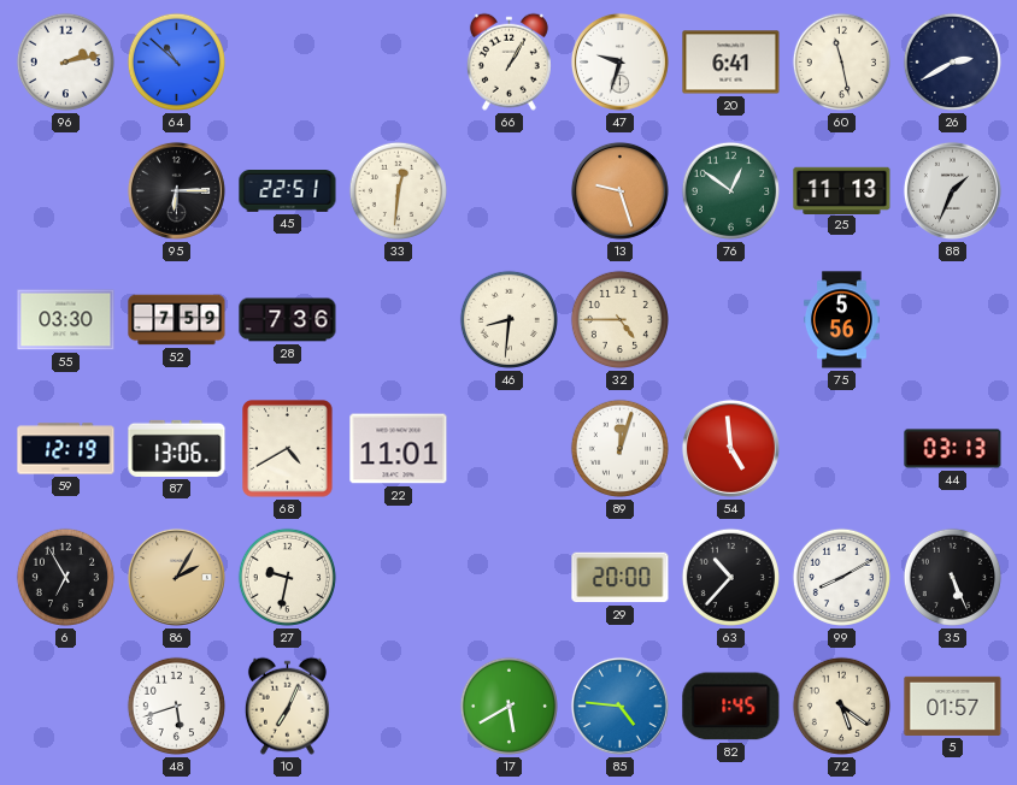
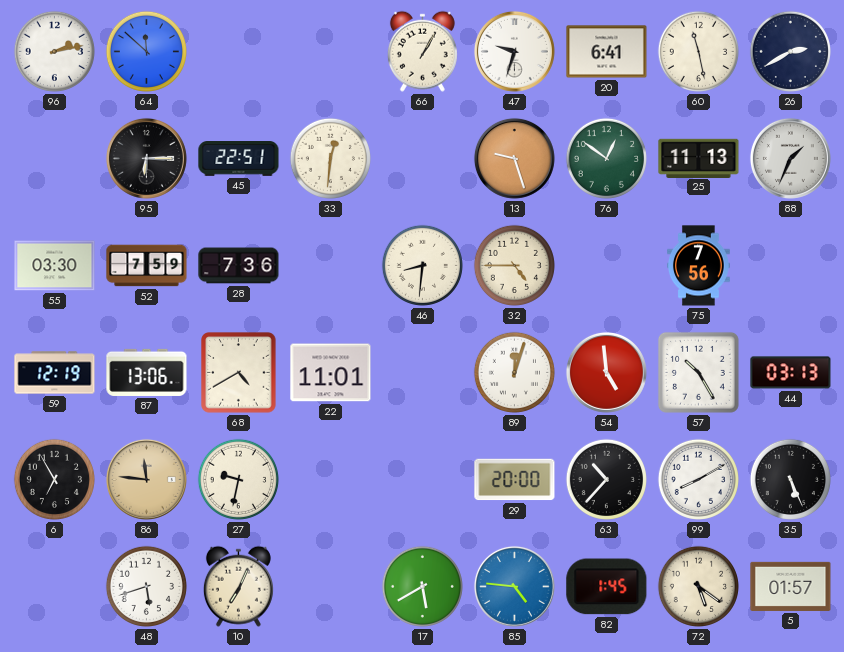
64: 10:52 -> 11:52
75: 5:56 -> 7:56
57: none -> 10:25
86: 2:05 -> 11:46
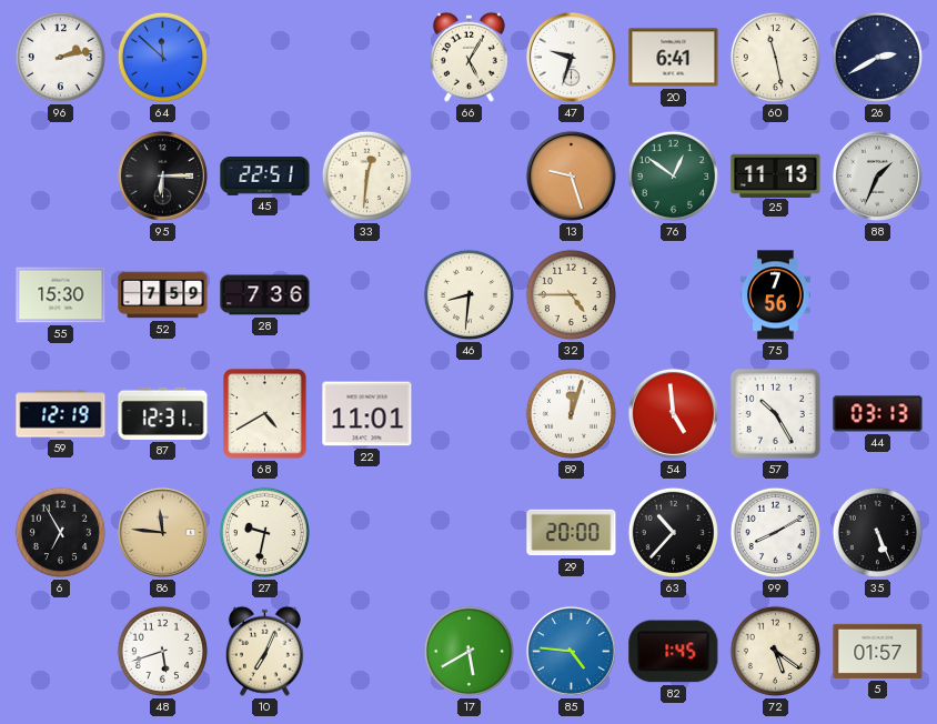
66: 1:05 -> 5:05
55: 03:30 -> 15:30
87: 13:06 -> 12:31
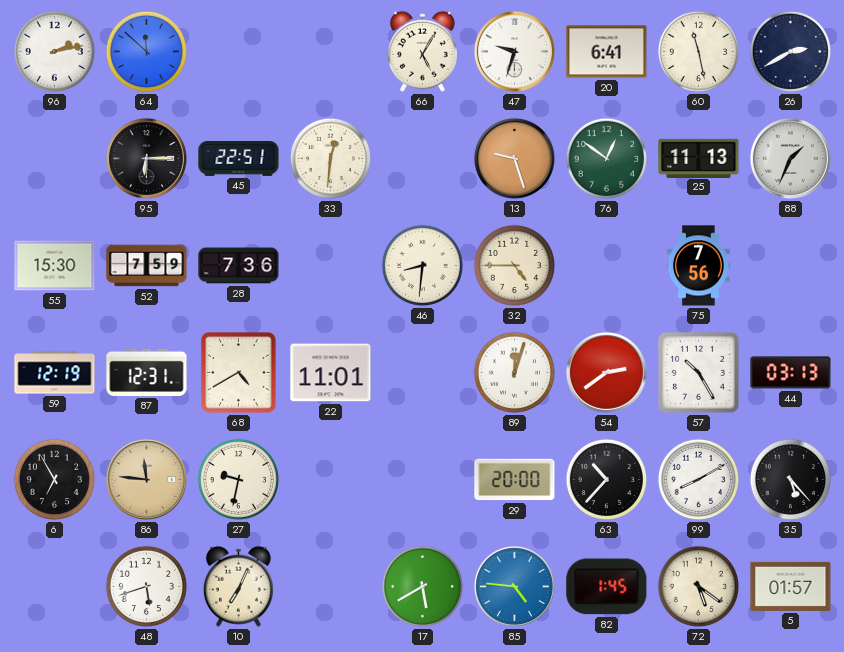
54: 4:59 -> 2:39
35: 5:26 -> 5:23
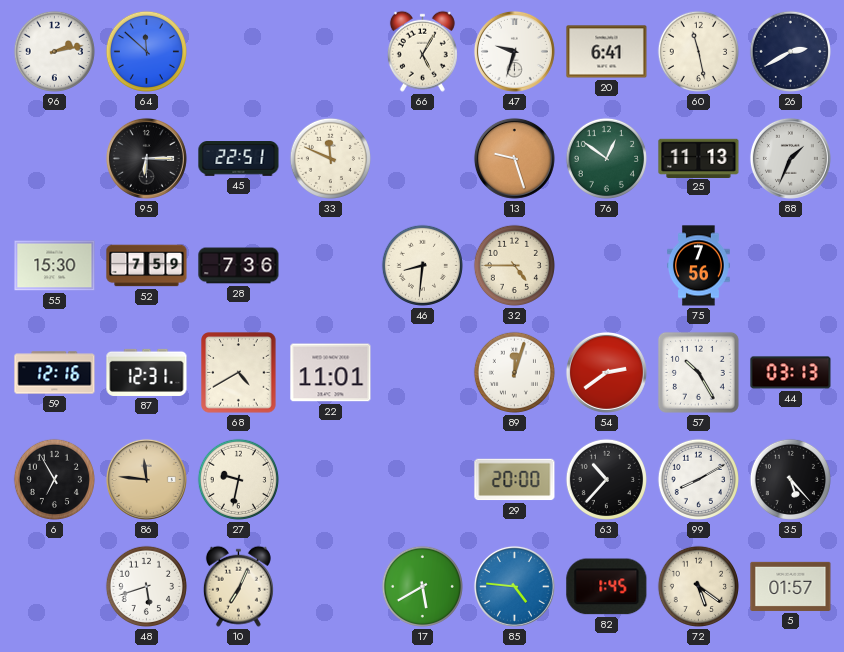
33: 12:31 -> 11:49
59: 12:19 -> 12:16
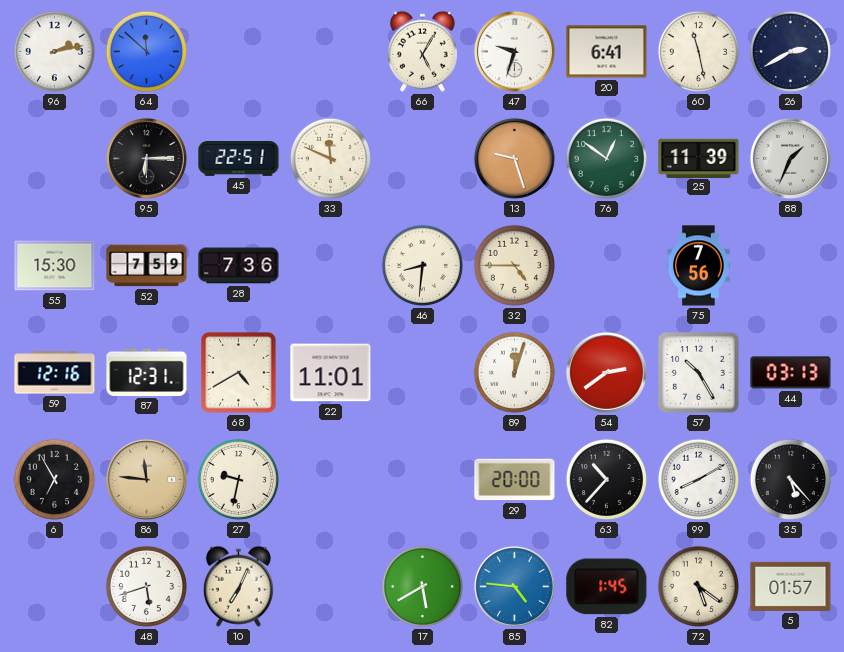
25: 11:13 -> 11:39
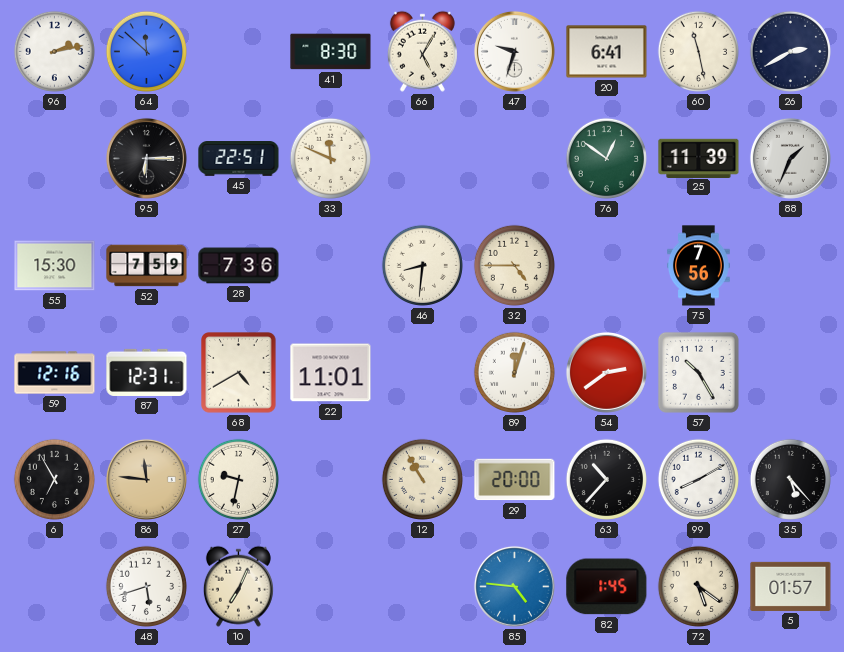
41: none -> 8:30
13: 9:27 -> none
44: 03:13 -> none
12: none -> 10:55
17: 5:40 -> none
